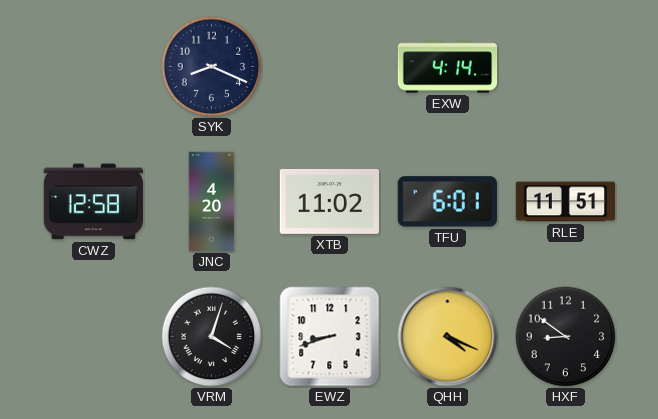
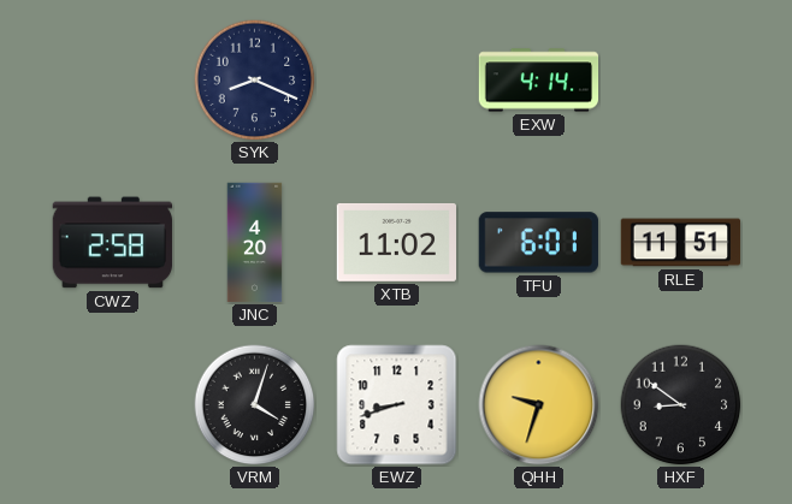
CWZ: 12:58 -> 2:58
QHH: 4:19 -> 9:33
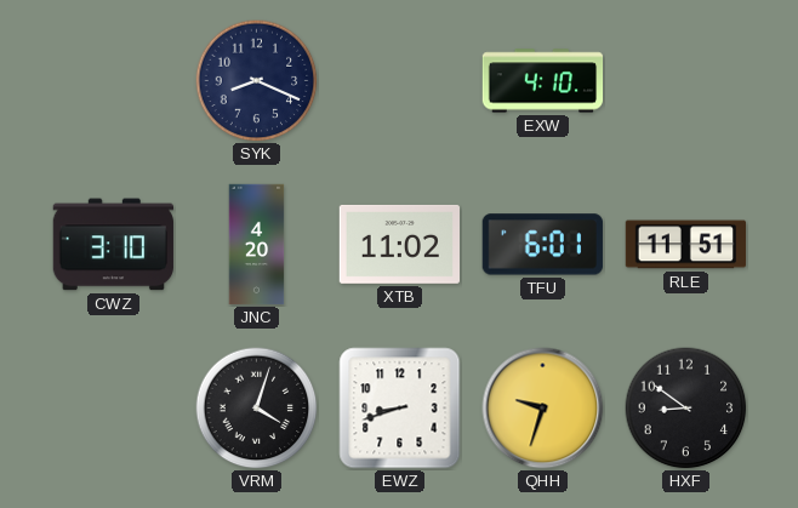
EXW: 4:14 -> 4:10
CWZ: 2:58 -> 3:10
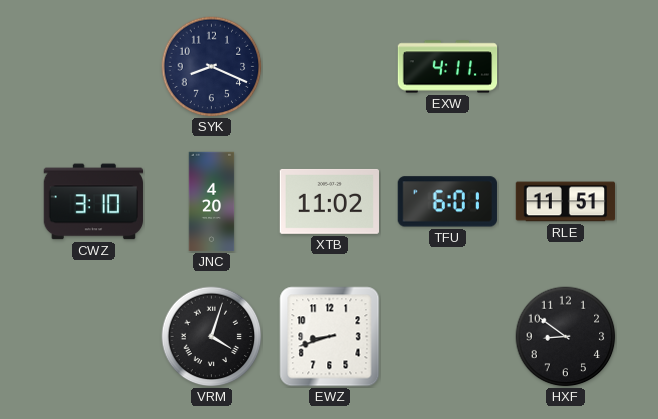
EXW: 4:10 -> 4:11
QHH: 9:33 -> none
